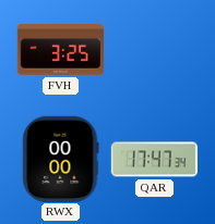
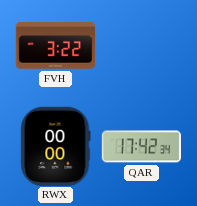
FVH: 3:25 -> 3:22
QAR: 17:47 -> 17:42
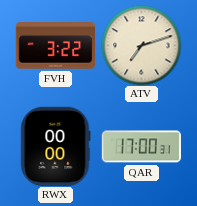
ATV: none -> 7:12
QAR: 17:42 -> 17:00
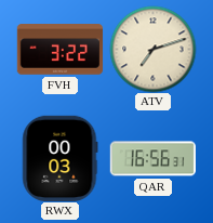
RWX: 00:00 -> 00:03
QAR: 17:00 -> 16:56
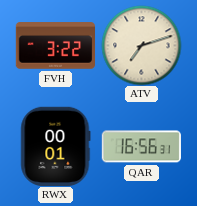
RWX: 00:03 -> 00:01
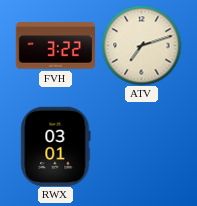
RWX: 00:01 -> 03:01
QAR: 16:56 -> none
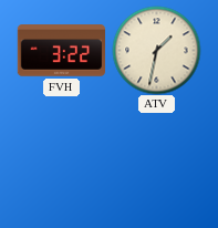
ATV: 7:12 -> 1:32
RWX: 03:01 -> none
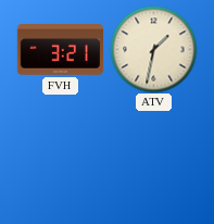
FVH: 3:22 -> 3:21
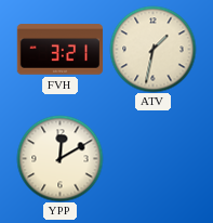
YPP: none -> 12:10
